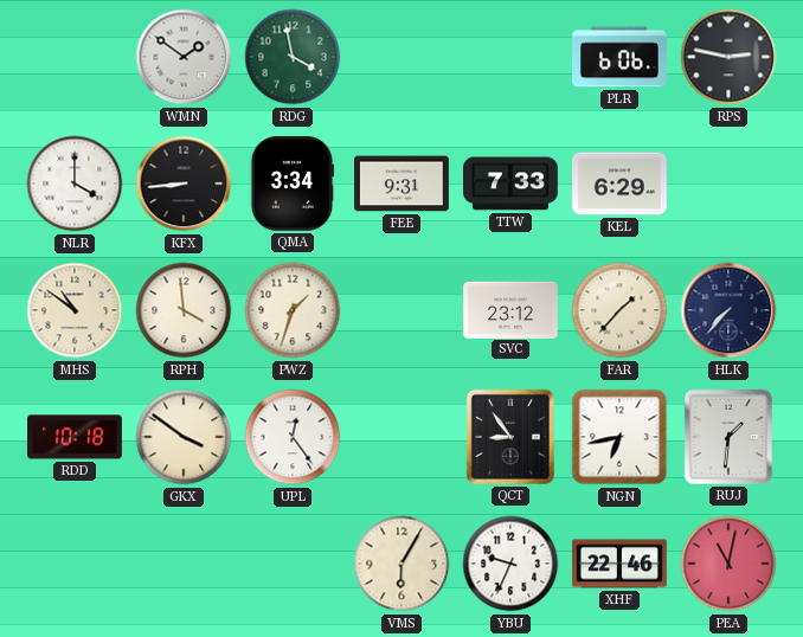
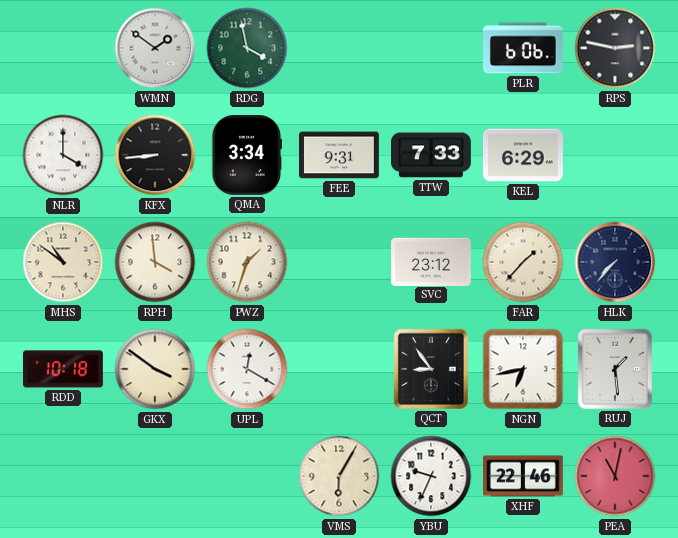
UPL: 12:24 -> 12:20
RUJ: 1:31 -> 1:29
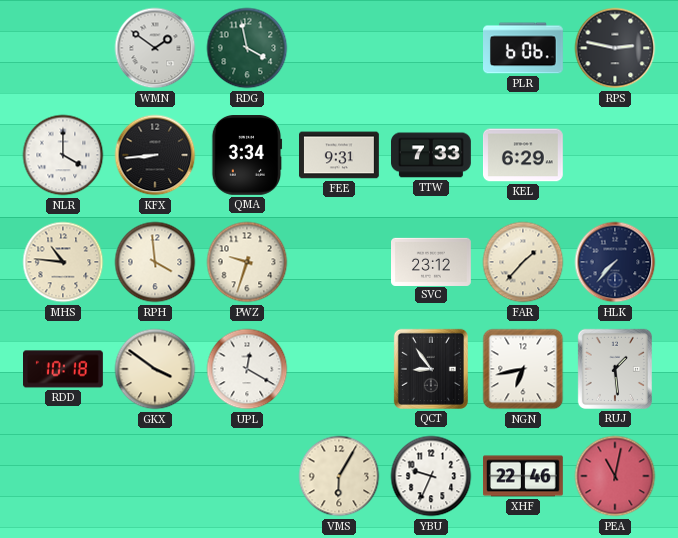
MHS: 10:51 -> 10:46
PWZ: 1:33 -> 9:33
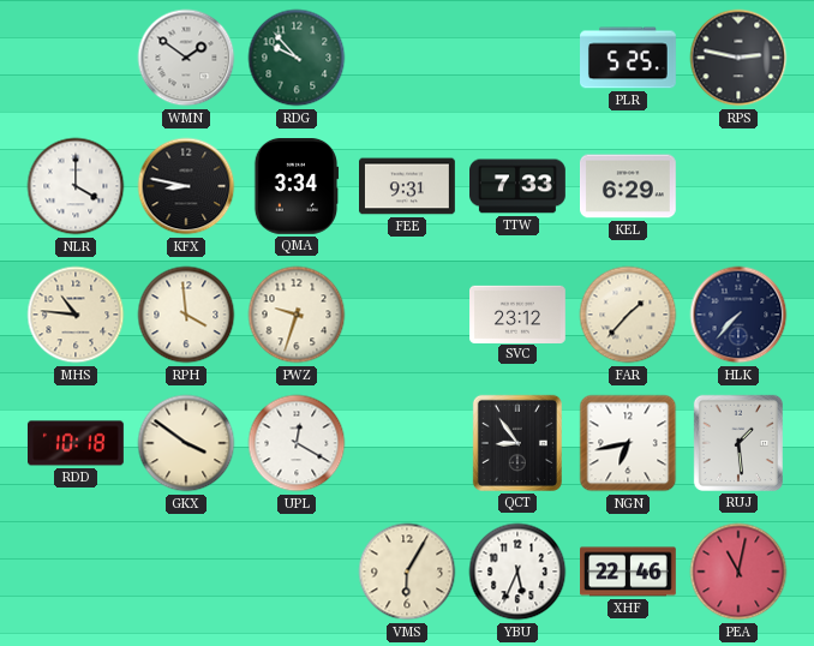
RDG: 3:58 -> 9:53
PLR: 6:06 -> 5:25
KFX: 8:44 -> 8:47
YBU: 9:34 -> 5:34
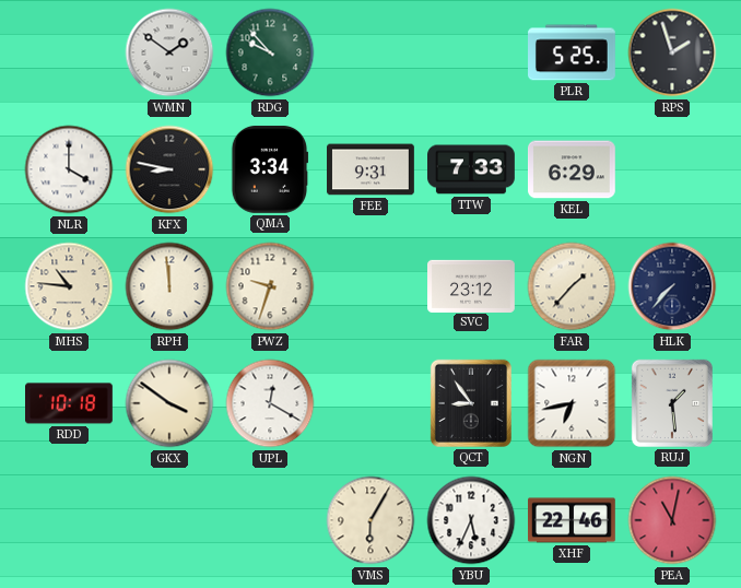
RPS: 2:47 -> 1:57
RPH: 3:59 -> 11:59
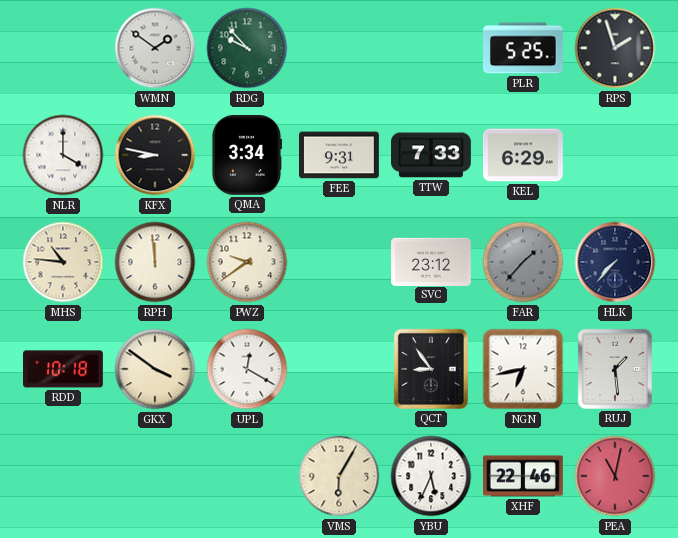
PWZ: 9:33 -> 9:39
FAR dial: cream -> grey
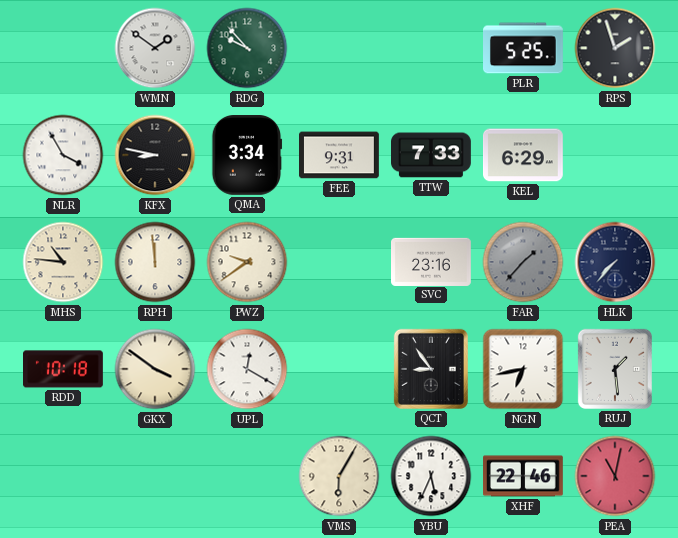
NLR: 4:00 -> 3:55
SVC: 23:12 -> 23:16
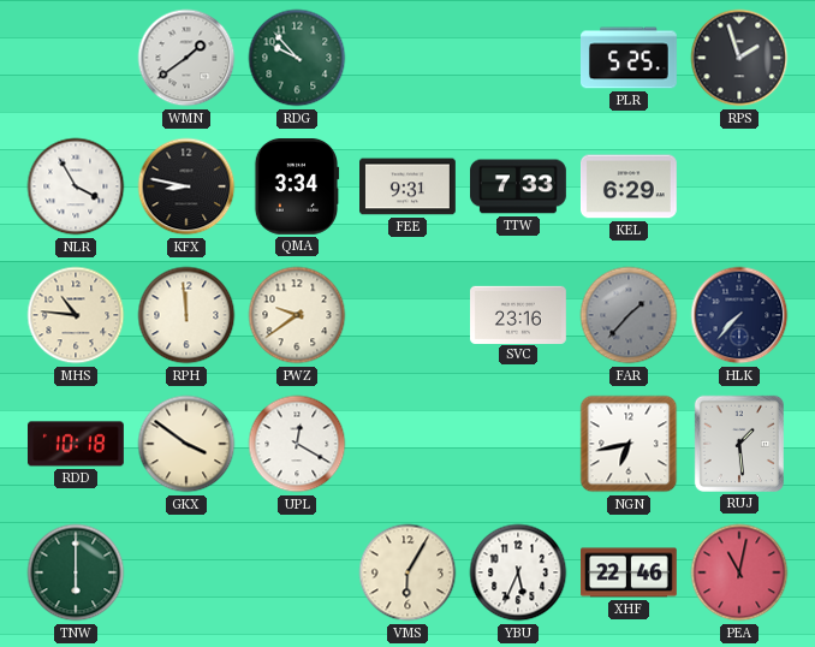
WMN: 1:51 -> 1:39
QCT: 8:54 -> none
TNW: none -> 6:00
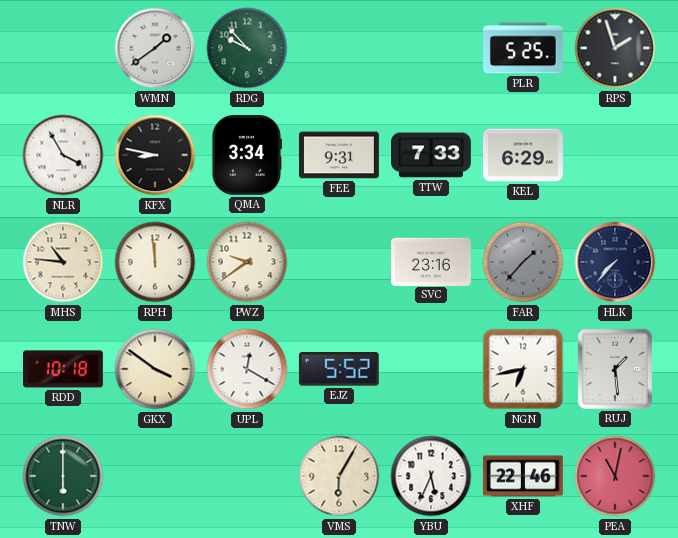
EJZ: none -> 5:52
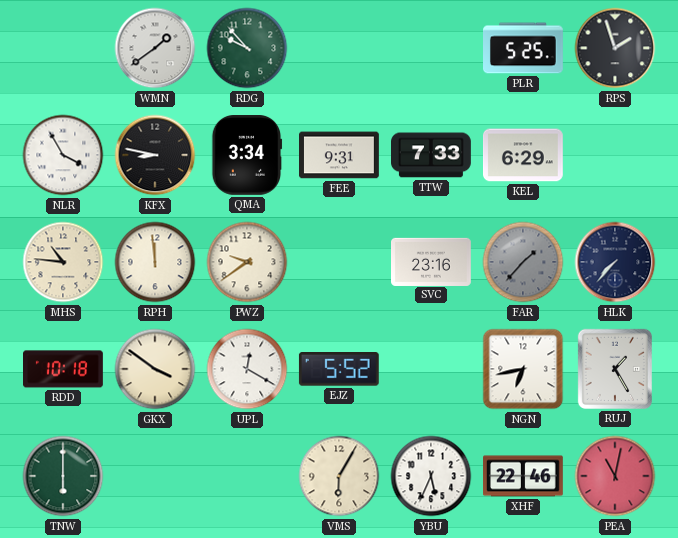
RUJ: 1:29 -> 1:25
